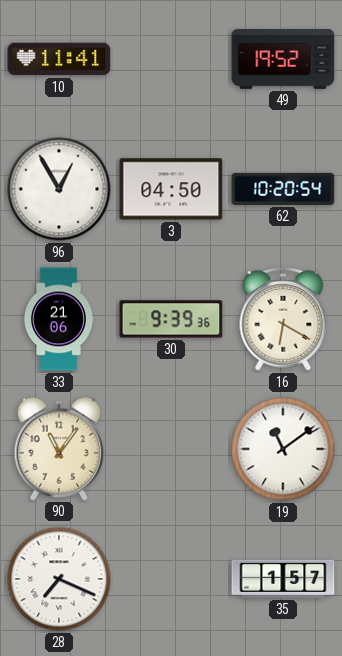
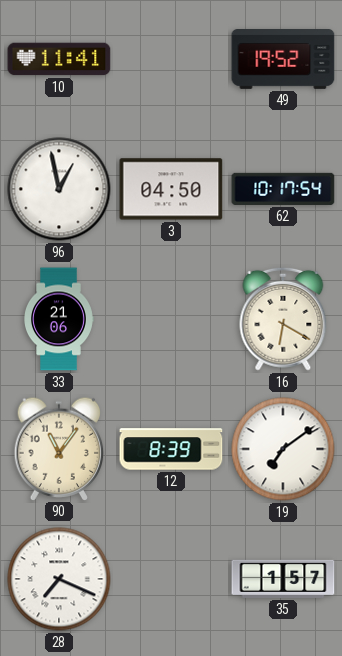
96: 12:55 -> 12:58
62: 10:20 -> 10:17
30: 9:39 -> none
12: none -> 8:39
19: 11:09 -> 7:09
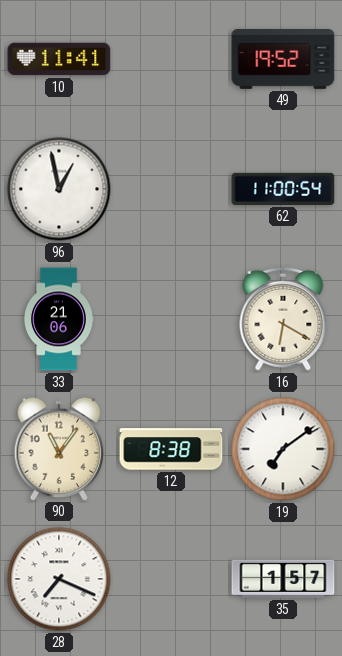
3: 04:50 -> none
62: 10:17 -> 11:00
12: 8:39 -> 8:38
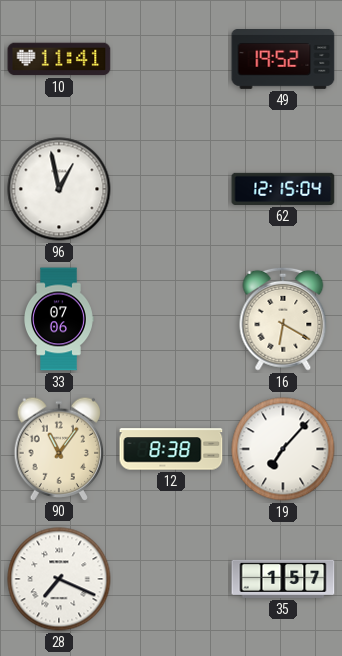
62: 11:00 -> 12:15
33: 21:06 -> 07:06
19: 7:09 -> 7:07
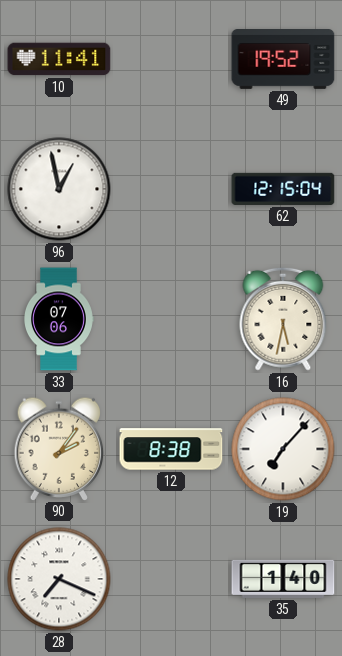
16: 6:20 -> 5:32
90: 11:06 -> 2:06
35: 1:57 -> 1:40
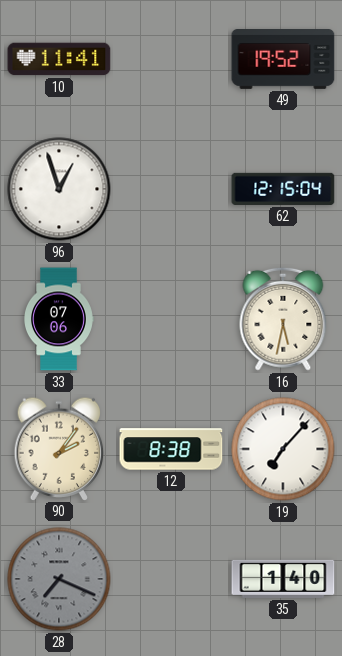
96: 12:58 -> 12:57
28 dial: white -> grey
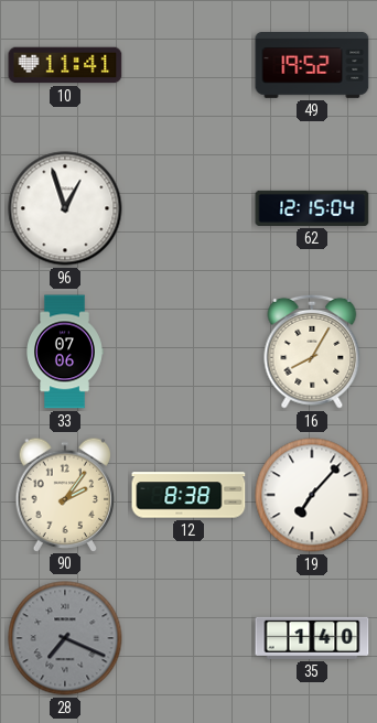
16: 5:32 -> 8:05
